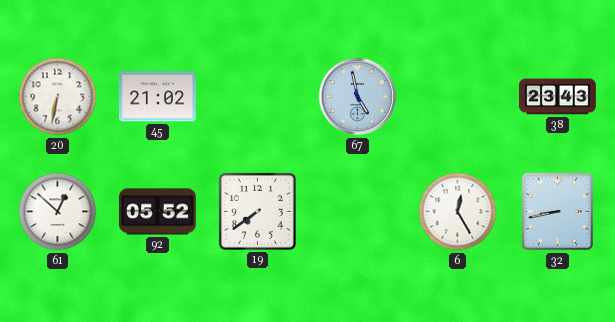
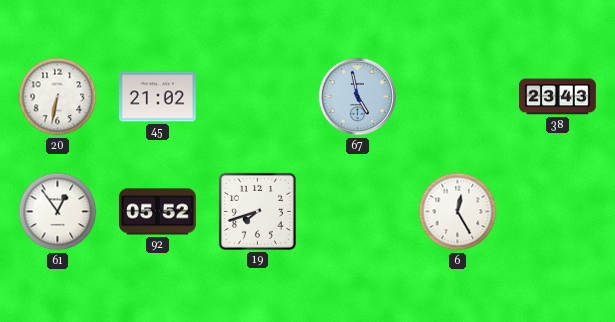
61: 12:52 -> 12:54
19: 7:39 -> 7:42
32: 8:43 -> none
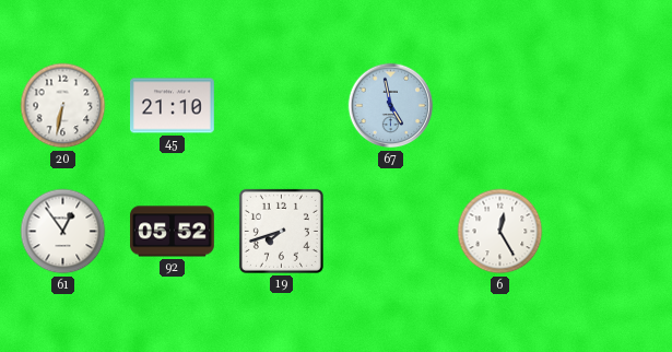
45: 21:02 -> 21:10
38: 23:43 -> none
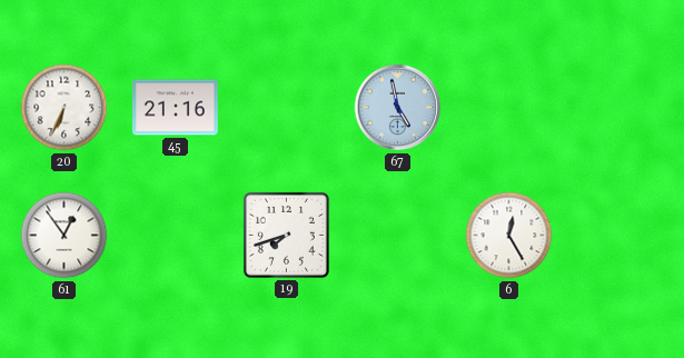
20: 6:32 -> 6:34
45: 21:10 -> 21:16
92: 05:52 -> none
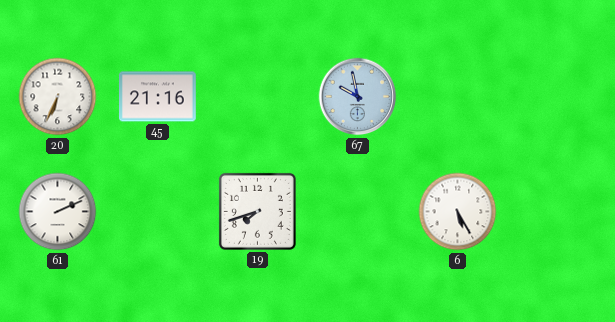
67: 4:58 -> 9:58
61: 12:54 -> 2:11
6: 12:25 -> 5:25
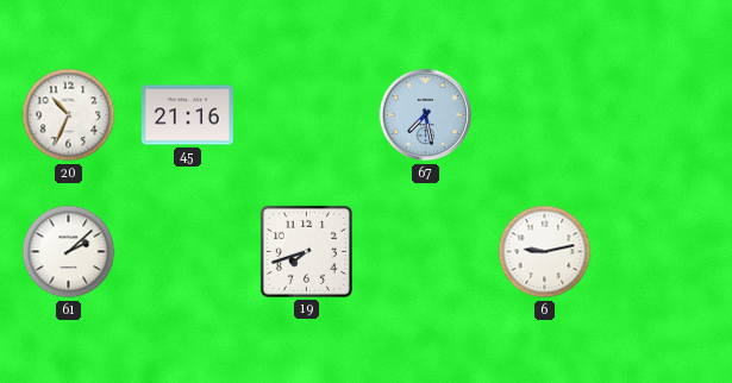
20: 6:34 -> 10:34
67: 9:58 -> 7:28
61: 2:11 -> 2:08
6: 5:25 -> 9:13
